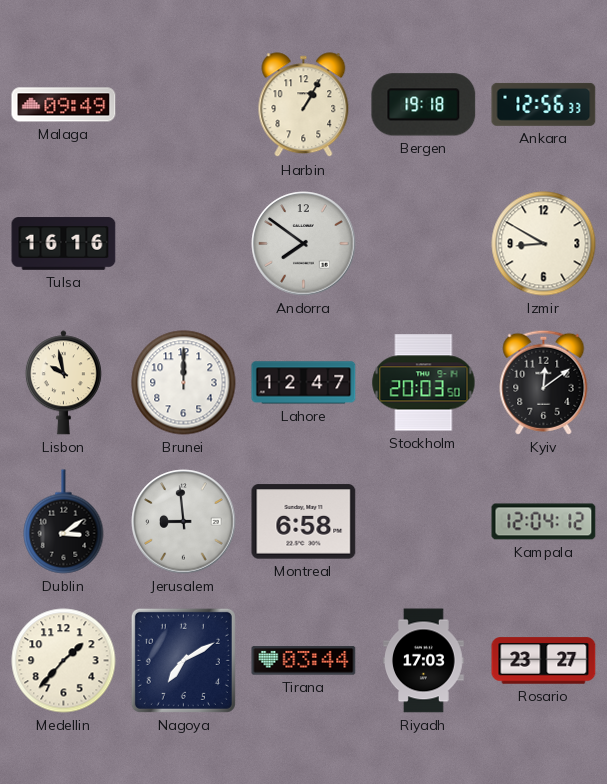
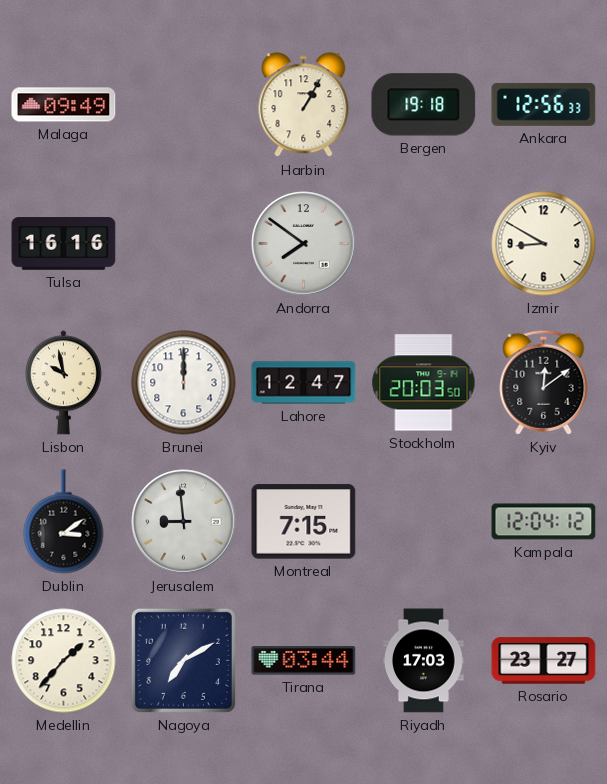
Montreal: 6:58 -> 7:15
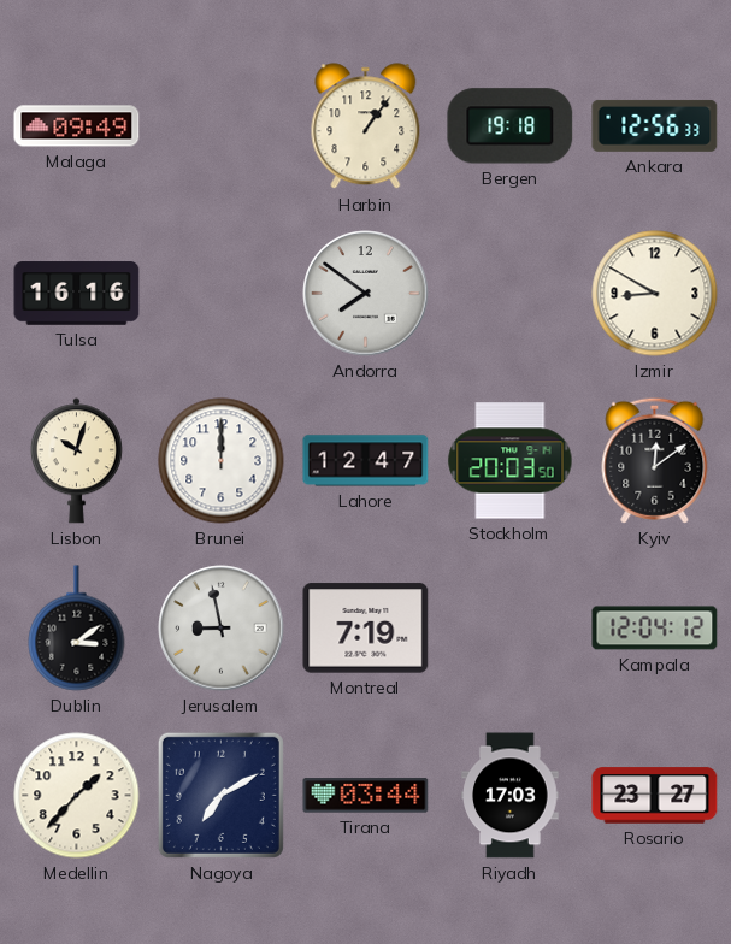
Harbin: 1:05 -> 1:06
Lisbon: 9:58 -> 10:03
Jerusalem: 8:59 -> 8:58
Montreal: 7:15 -> 7:19
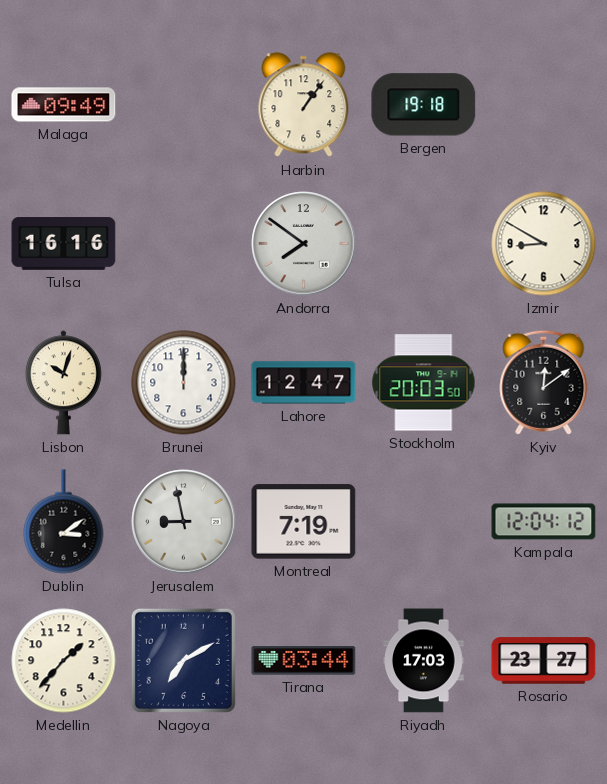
Ankara: 12:56 -> none
